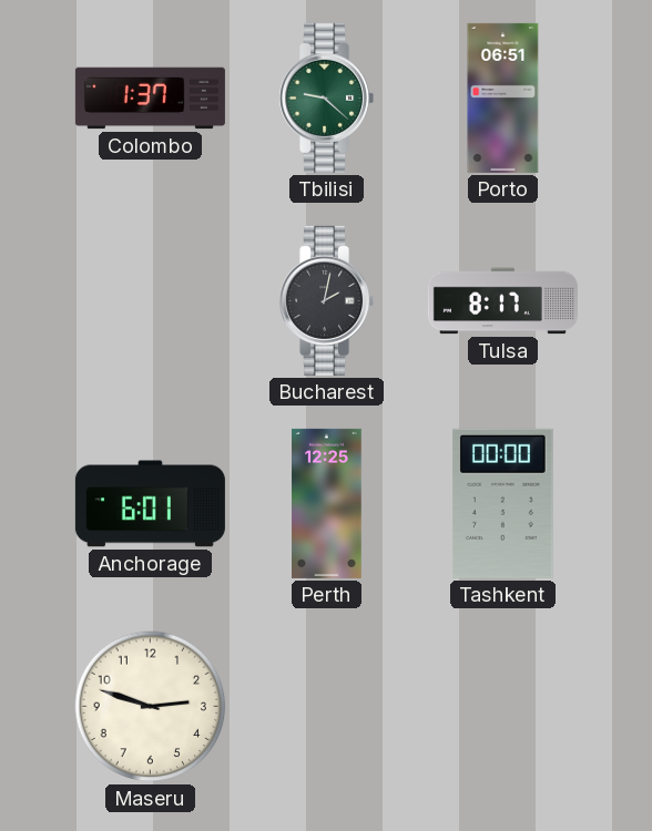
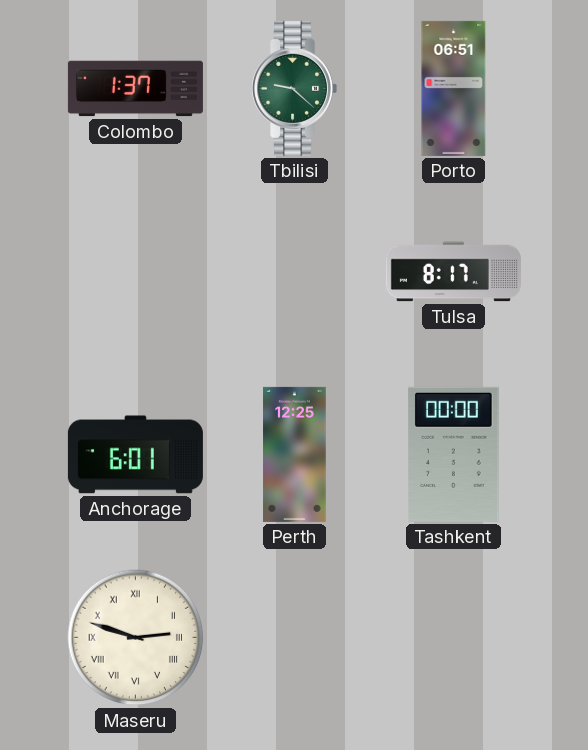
Bucharest: 2:02 -> none
Maseru numerals: Arabic -> Roman
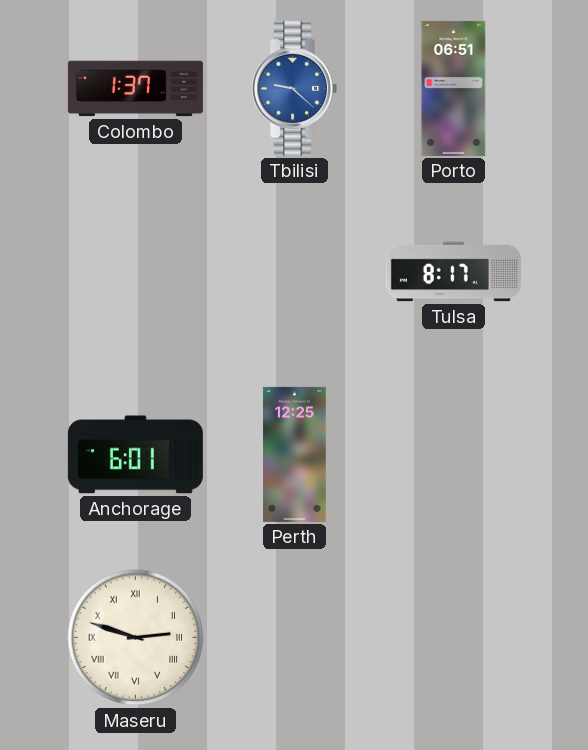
Tbilisi dial: green -> blue
Tashkent: 00:00 -> none
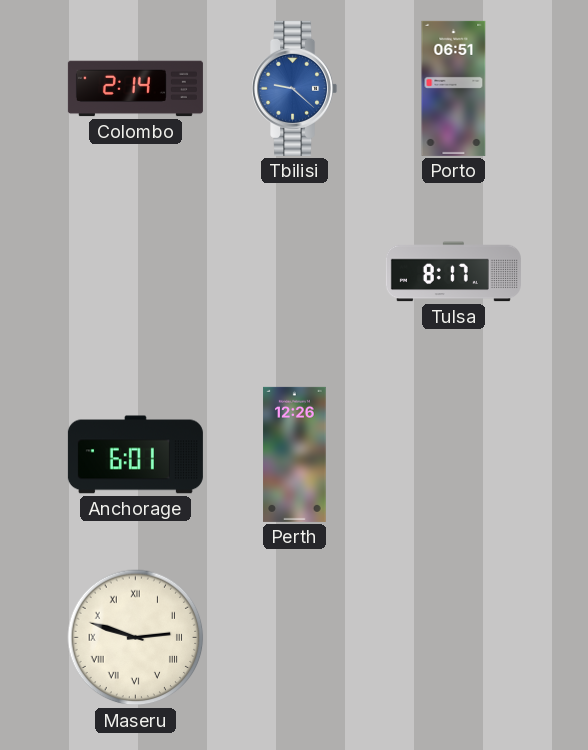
Colombo: 1:37 -> 2:14
Perth: 12:25 -> 12:26
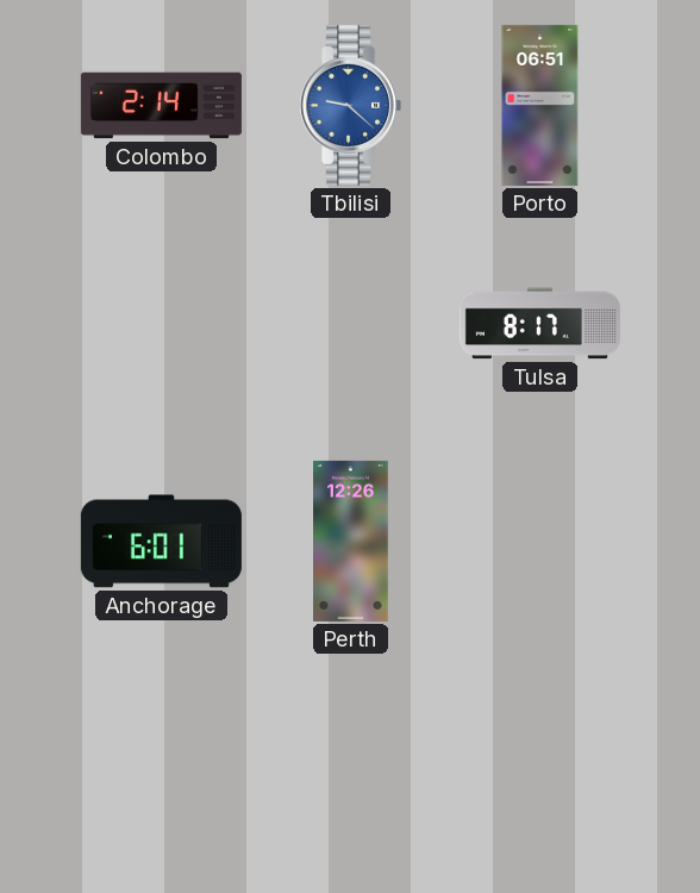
Maseru: 2:48 -> none
